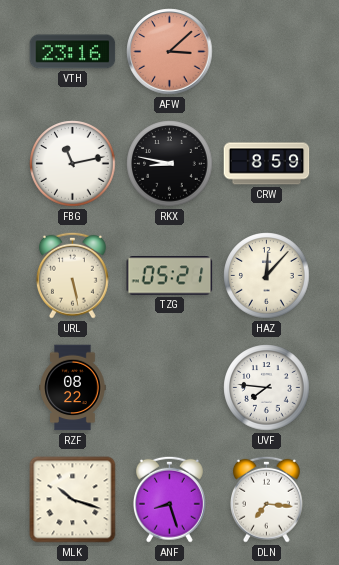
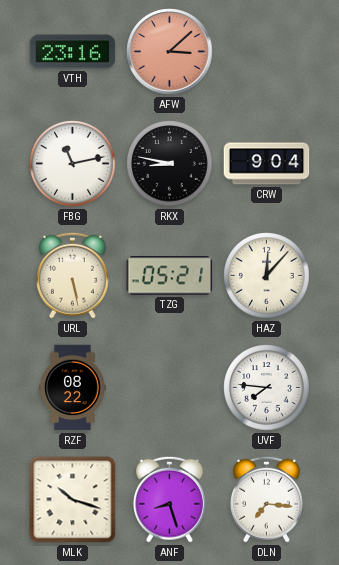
CRW: 8:59 -> 9:04
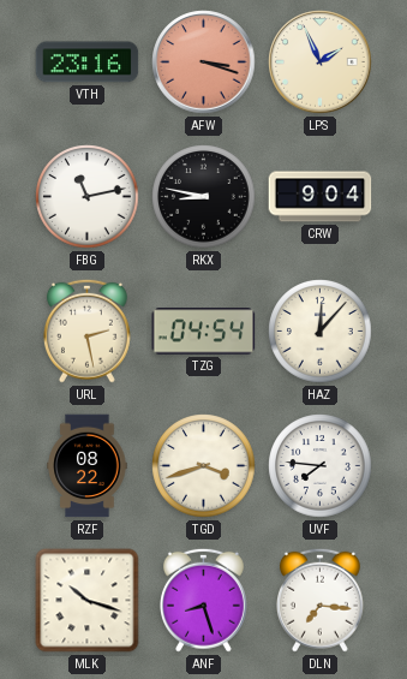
AFW: 3:08 -> 3:18
LPS: none -> 1:56
URL: 5:28 -> 2:28
TZG: 05:21 -> 04:54
TGD: none -> 3:42
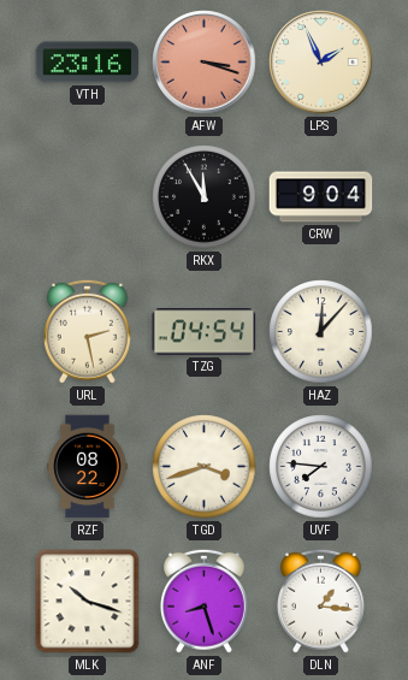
FBG: 11:13 -> none
RKX: 8:47 -> 11:55
DLN: 7:16 -> 1:16
